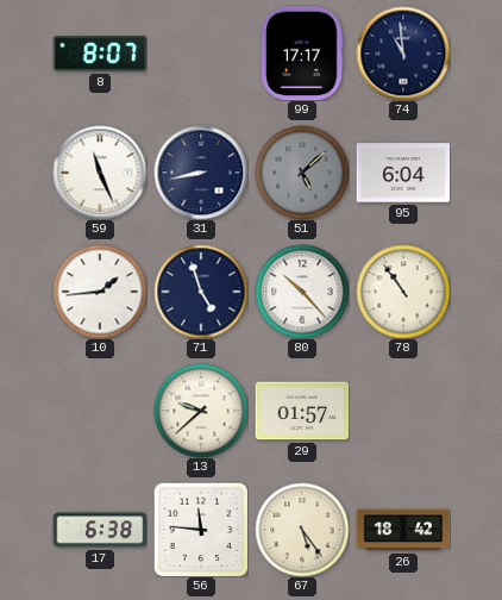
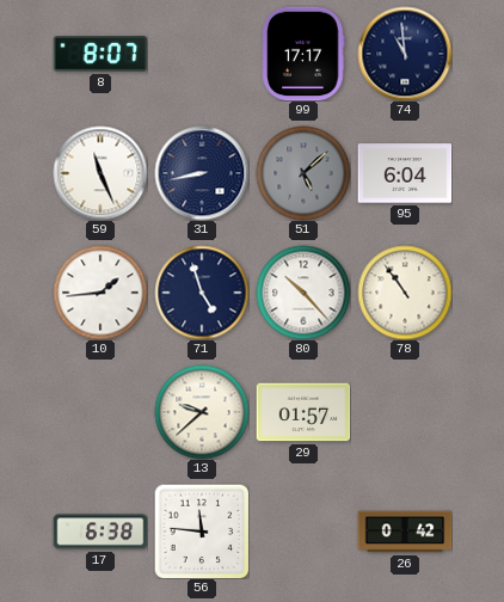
67: 5:24 -> none
26: 18:42 -> 0:42
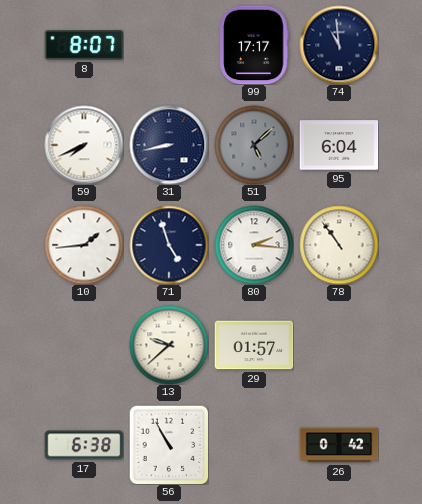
59: 11:26 -> 7:41
80: 10:23 -> 2:16
56: 11:46 -> 10:55
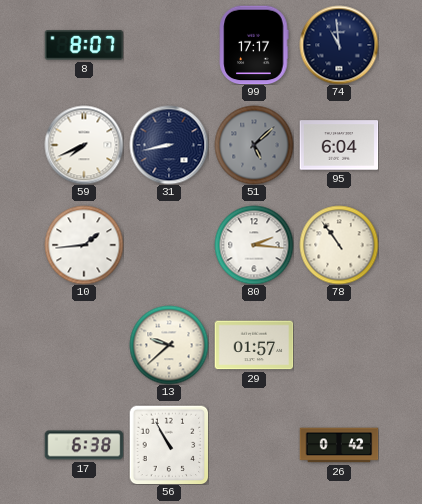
71: 4:57 -> none
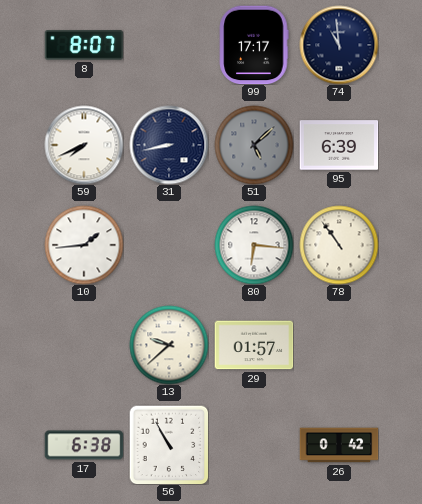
95: 6:04 -> 6:39
80: 2:16 -> 6:16
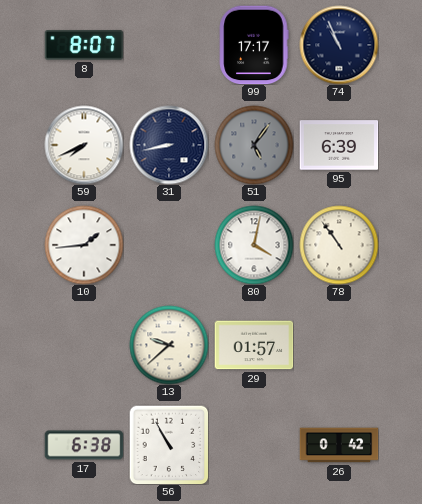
74: 10:59 -> 10:56
51: 5:08 -> 5:06
80: 6:16 -> 4:02
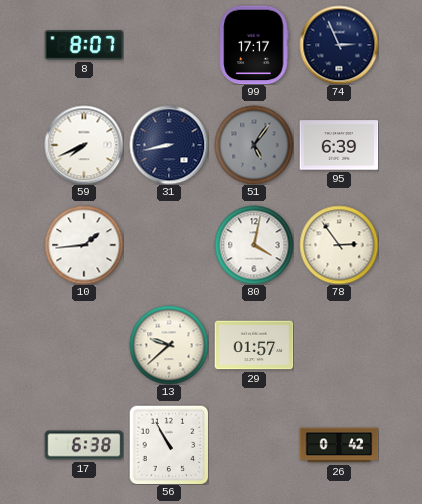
74: 10:56 -> 2:56
78: 10:54 -> 2:54
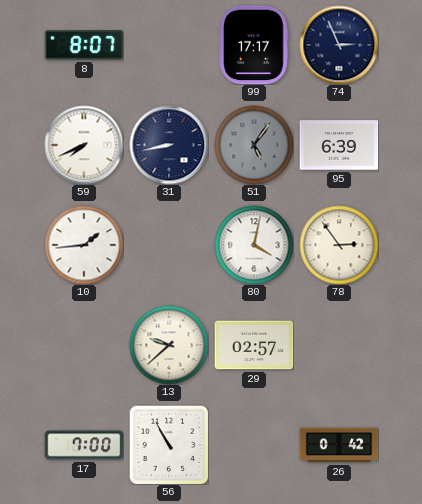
29: 01:57 -> 02:57
17: 6:38 -> 7:00
